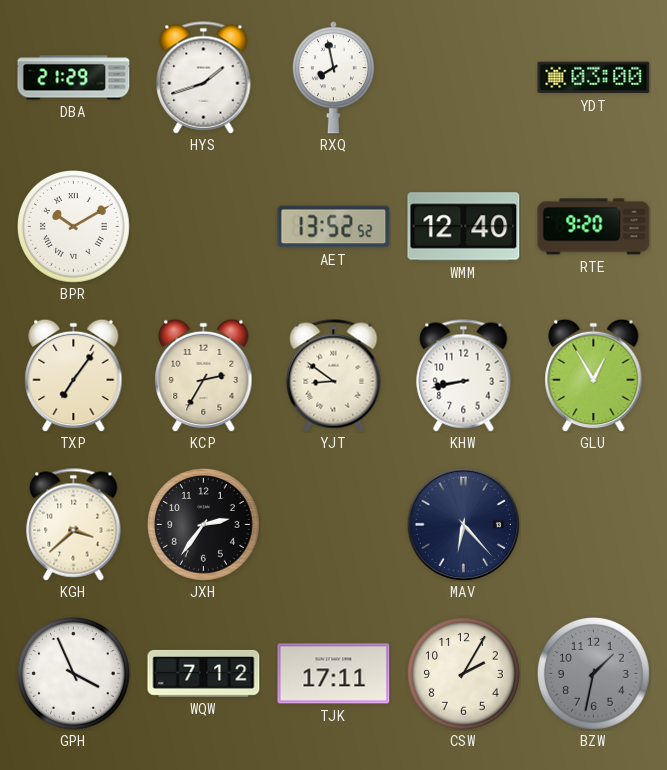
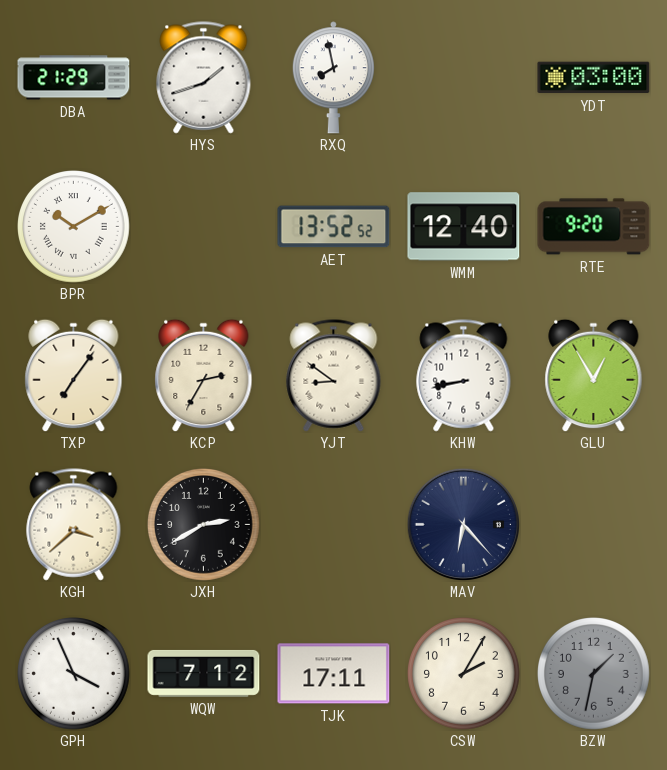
JXH: 2:36 -> 2:40
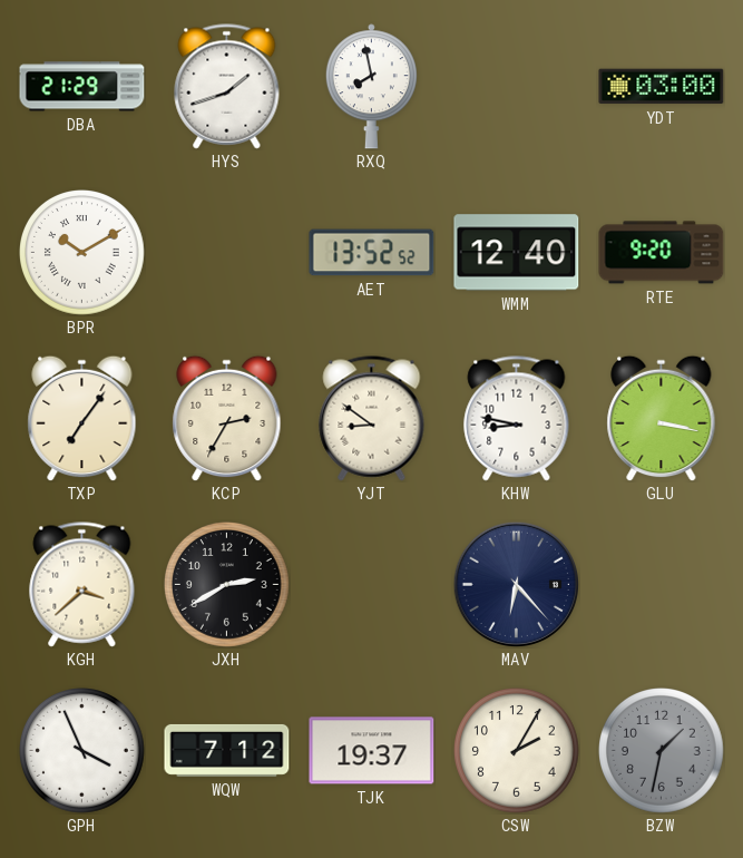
KHW: 8:43 -> 8:47
GLU: 12:55 -> 3:17
TJK: 17:11 -> 19:37
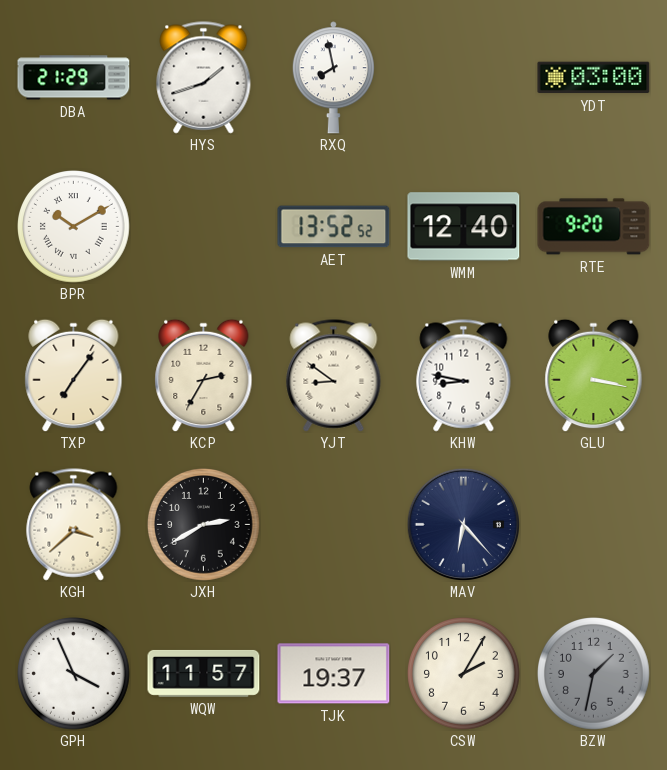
WQW: 7:12 -> 11:57
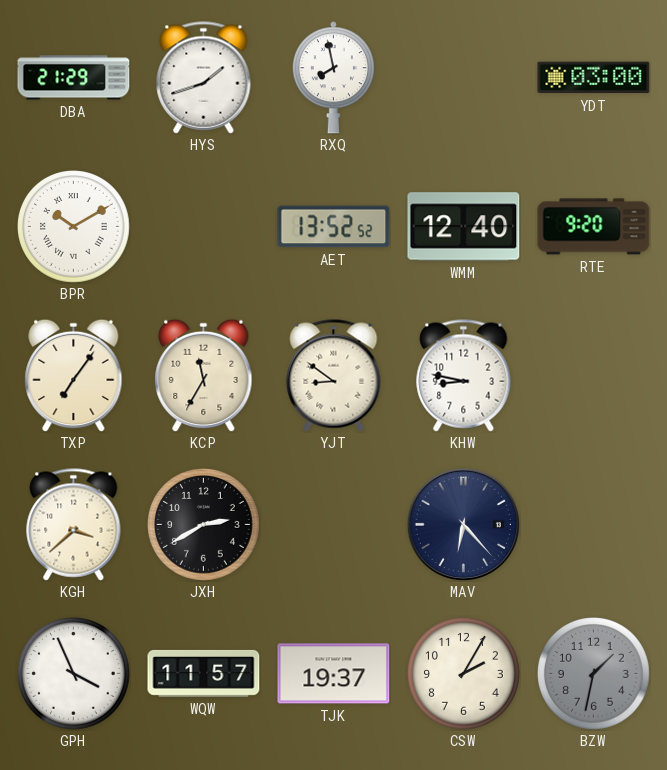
KCP: 2:35 -> 11:35
GLU: 3:17 -> none
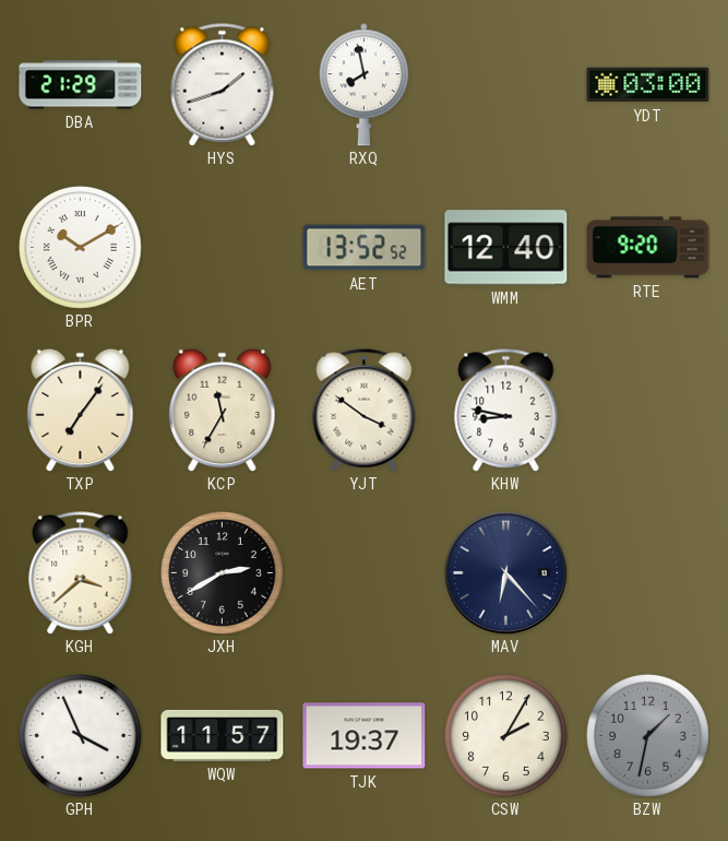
YJT: 8:51 -> 3:51
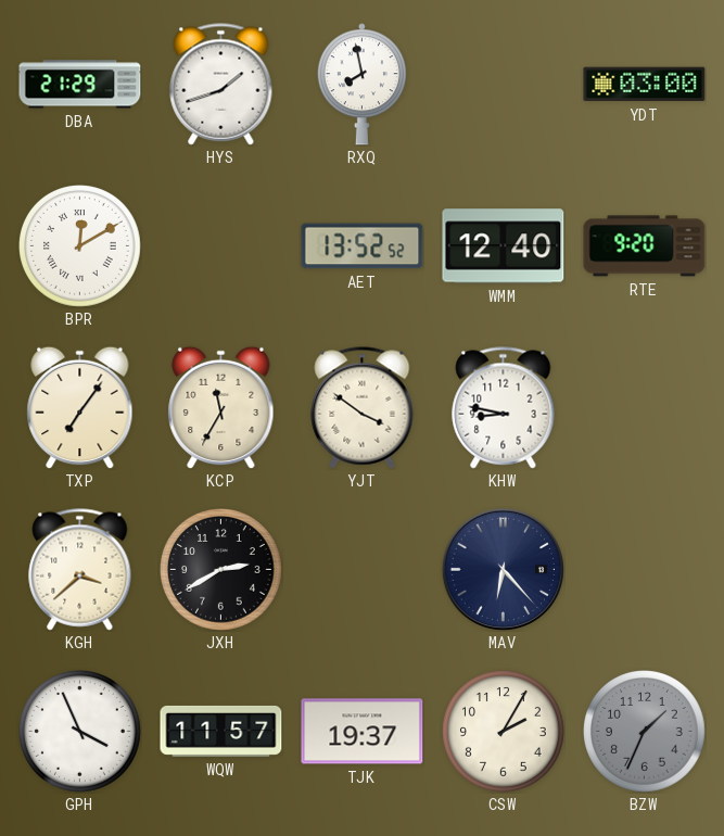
BPR: 10:10 -> 12:10
BZW: 1:32 -> 1:34
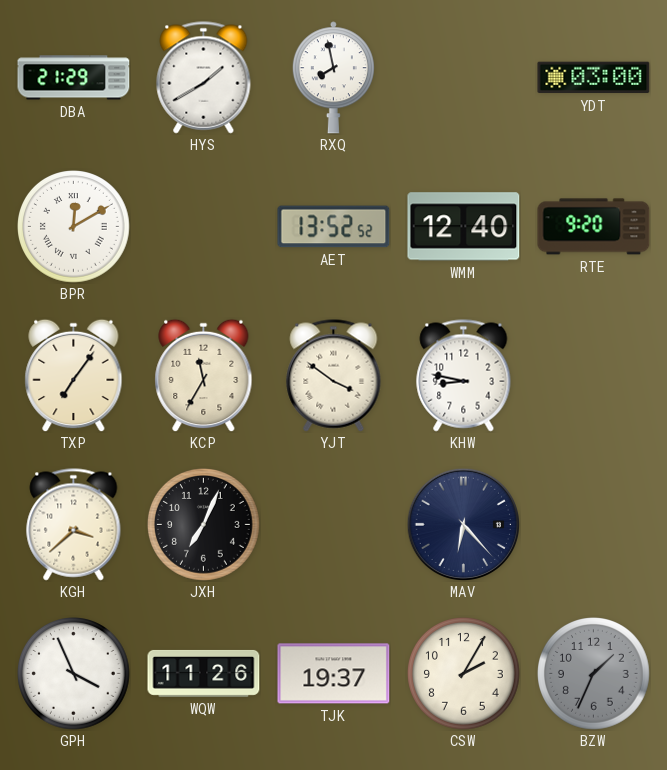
HYS: 1:42 -> 1:40
JXH: 2:40 -> 7:04
WQW: 11:57 -> 11:26
